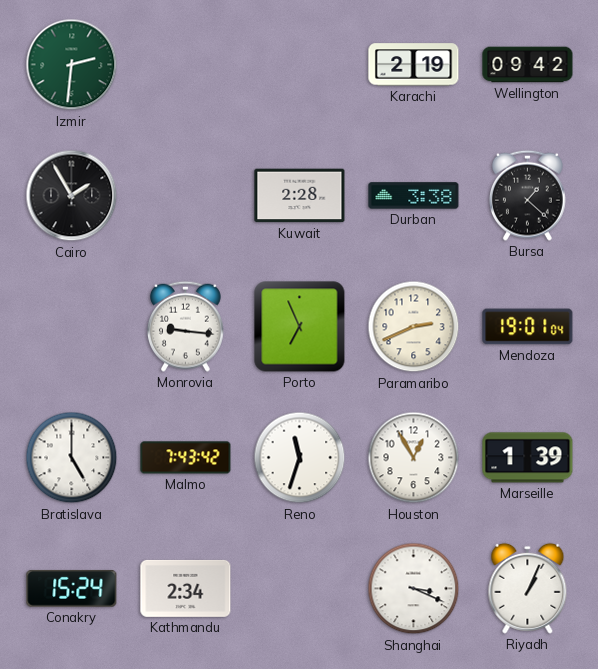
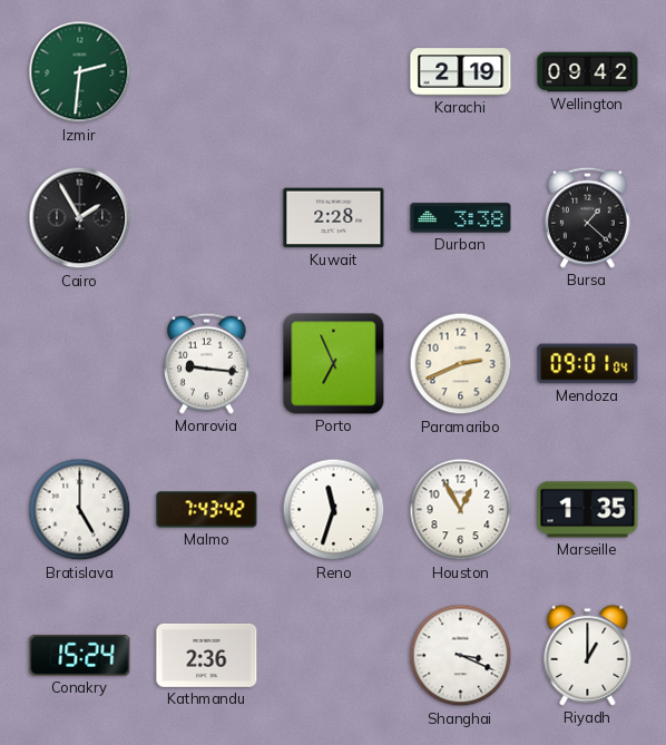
Mendoza: 19:01 -> 09:01
Marseille: 1:39 -> 1:35
Kathmandu: 2:34 -> 2:36
Riyadh: 1:04 -> 1:00
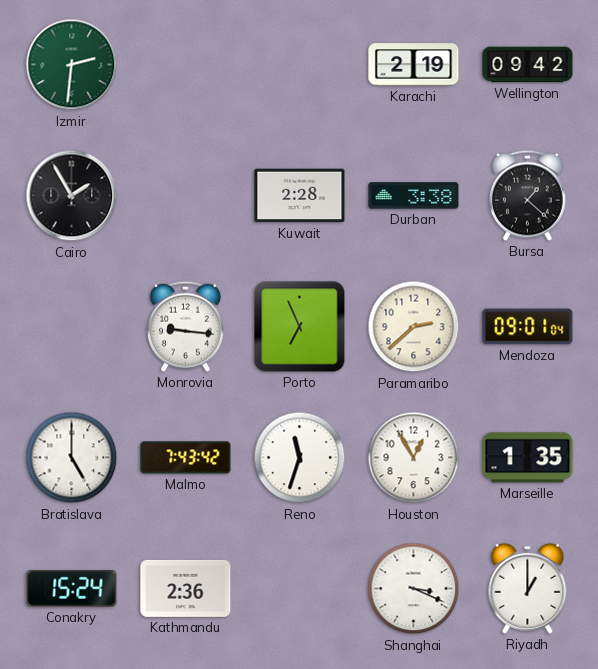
Paramaribo: 2:41 -> 2:38
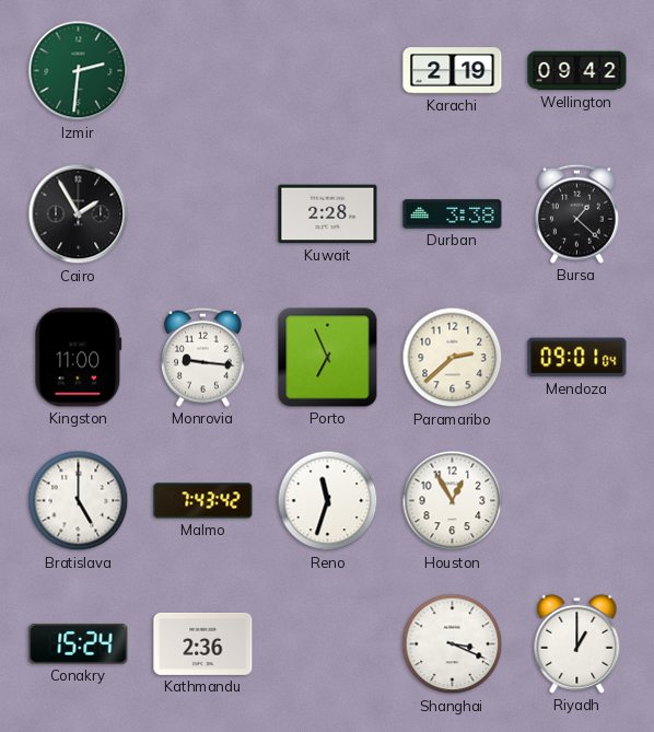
Kingston: none -> 11:00
Marseille: 1:35 -> none
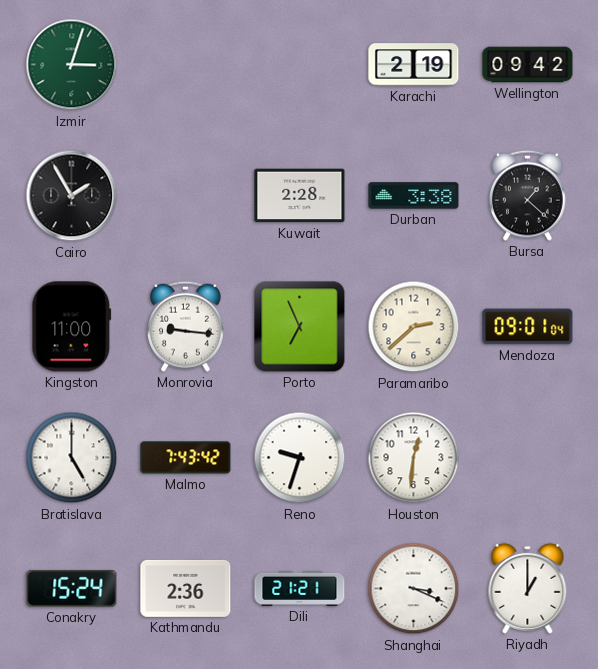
Izmir: 2:31 -> 3:03
Reno: 11:33 -> 9:33
Houston: 12:55 -> 12:31
Dili: none -> 21:21
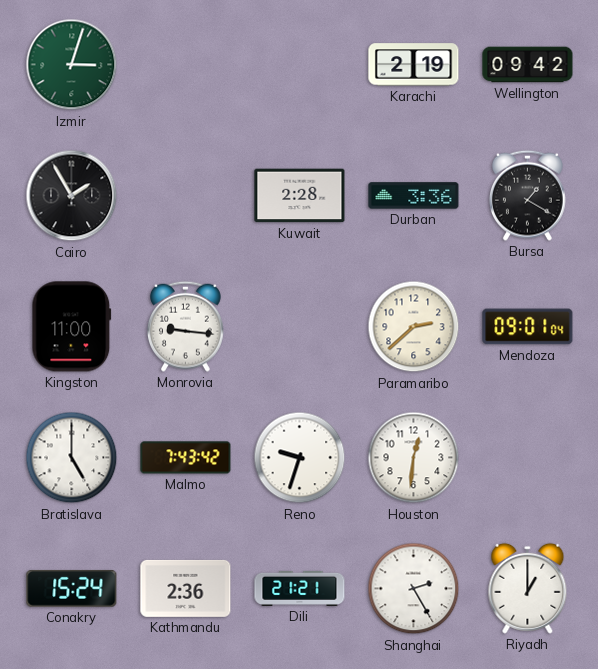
Durban: 3:38 -> 3:36
Bursa: 1:22 -> 1:20
Porto: 6:56 -> none
Shanghai: 3:19 -> 2:25
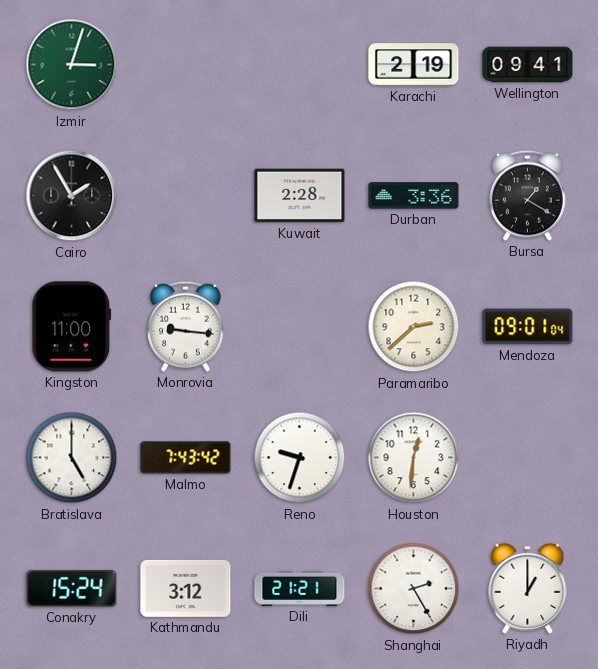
Wellington: 09:42 -> 09:41
Kathmandu: 2:36 -> 3:12
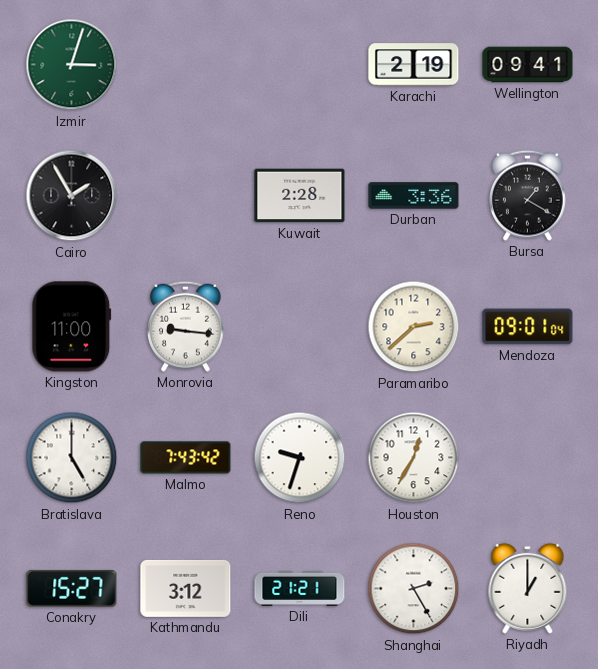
Houston: 12:31 -> 12:35
Conakry: 15:24 -> 15:27
